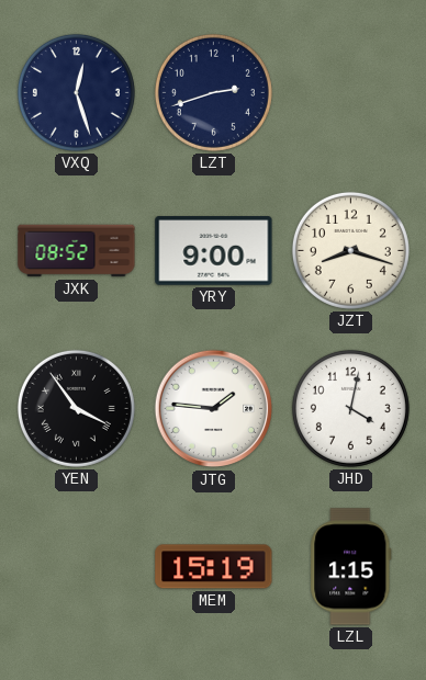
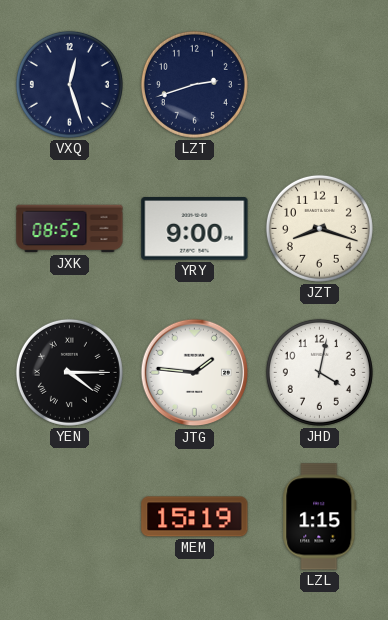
YEN: 3:54 -> 4:15
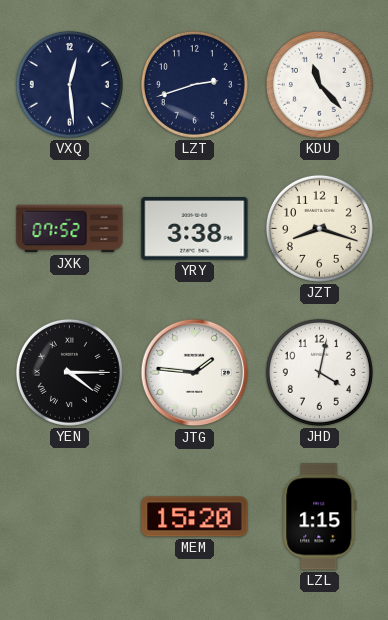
VXQ: 12:27 -> 12:29
KDU: none -> 11:23
JXK: 08:52 -> 07:52
YRY: 9:00 -> 3:38
MEM: 15:19 -> 15:20
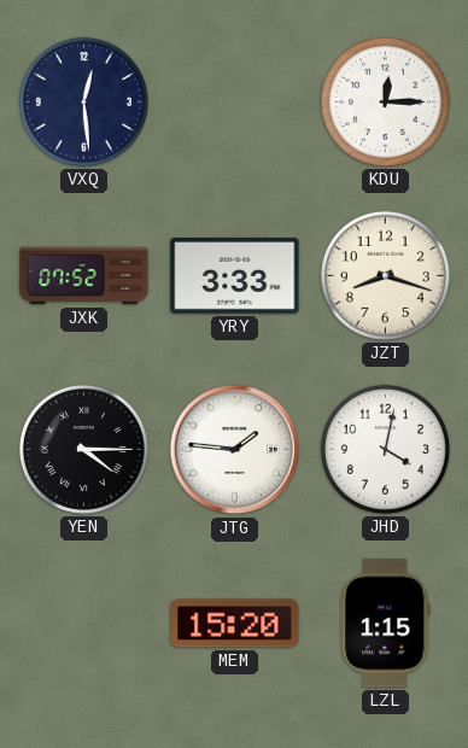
LZT: 2:42 -> none
KDU: 11:23 -> 12:15
YRY: 3:38 -> 3:33
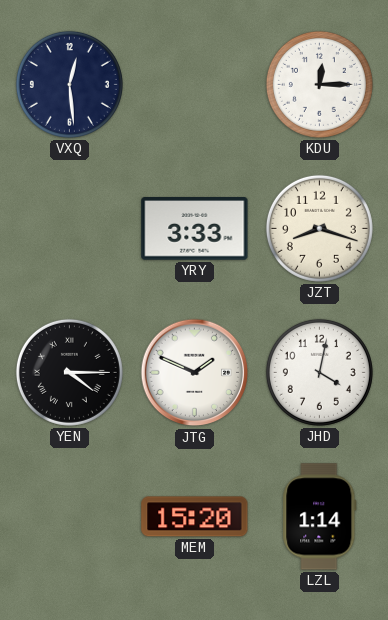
JXK: 07:52 -> none
JTG: 1:46 -> 1:49
LZL: 1:15 -> 1:14
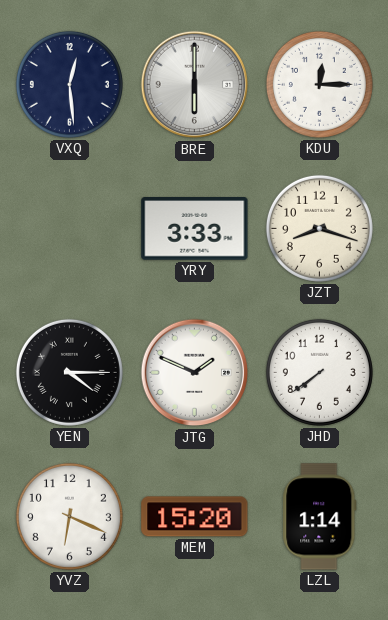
BRE: none -> 6:00
JHD: 4:02 -> 7:39
YVZ: none -> 6:19
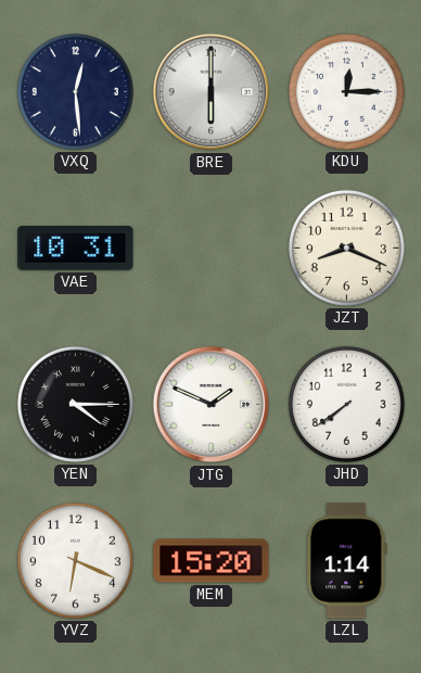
VAE: none -> 10:31
YRY: 3:33 -> none
JZT: 8:18 -> 8:19
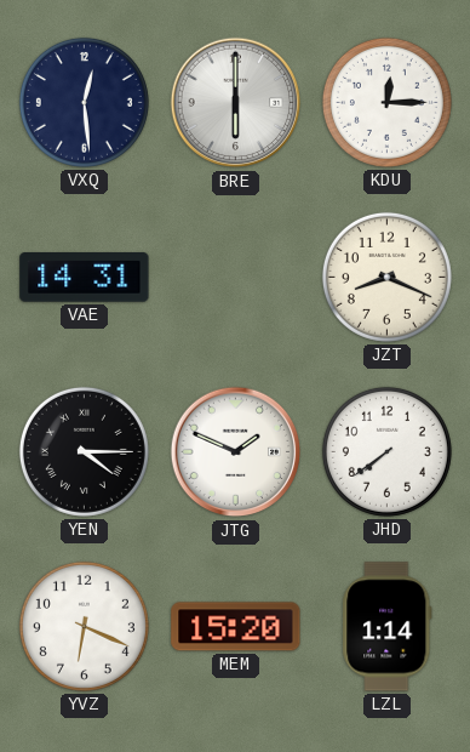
VAE: 10:31 -> 14:31
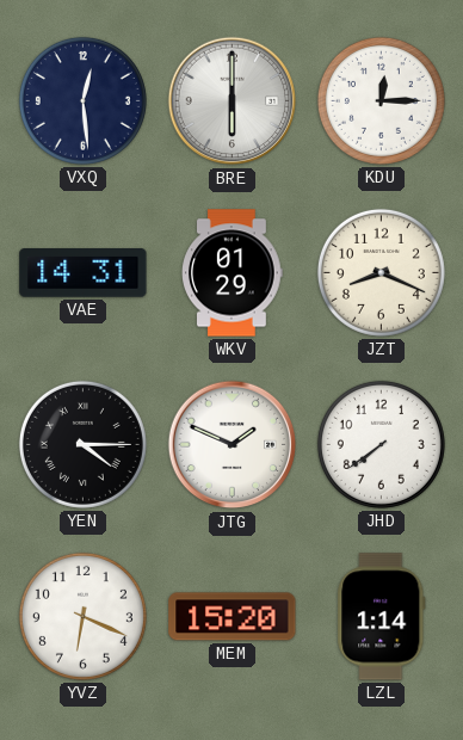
WKV: none -> 01:29
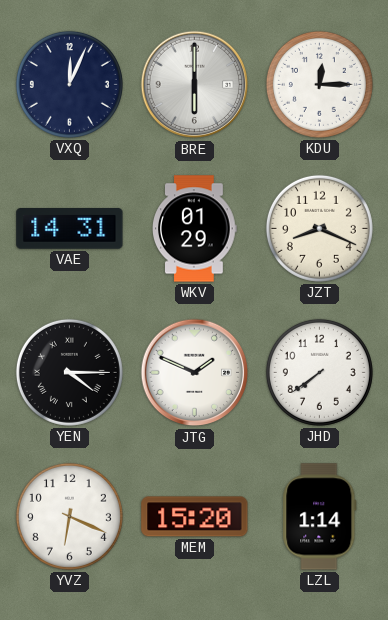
VXQ: 12:29 -> 12:04
